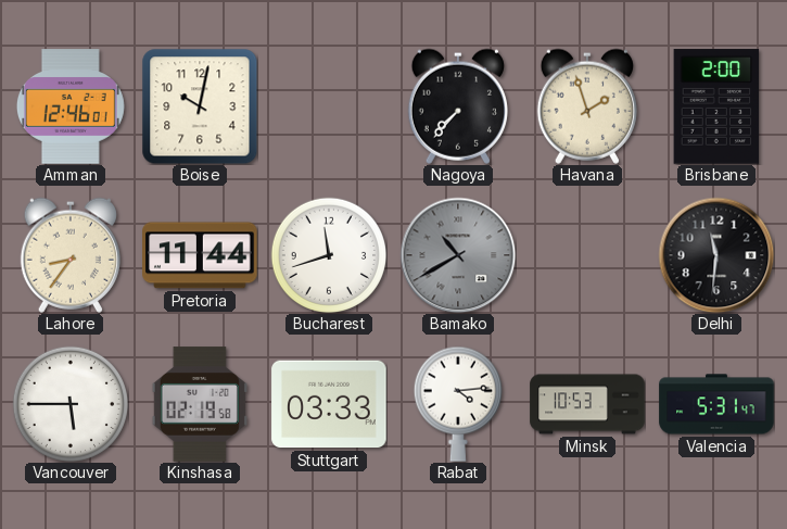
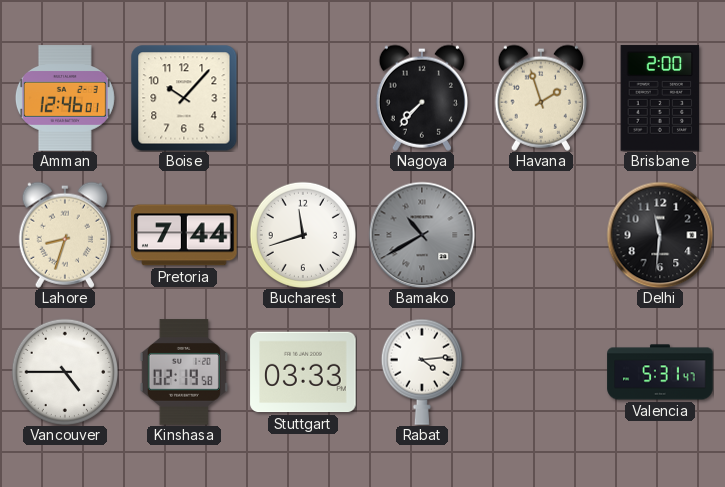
Boise: 10:02 -> 10:07
Lahore: 8:36 -> 8:33
Pretoria: 11:44 -> 7:44
Vancouver: 5:45 -> 4:45
Minsk: 10:53 -> none
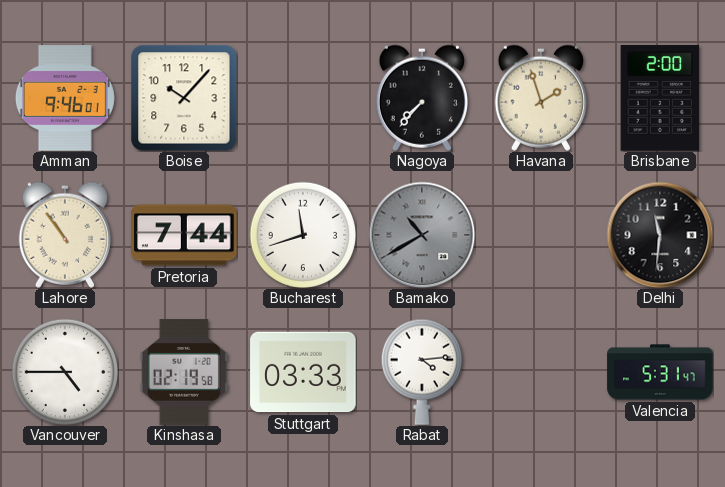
Amman: 12:46 -> 9:46
Lahore: 8:33 -> 10:54
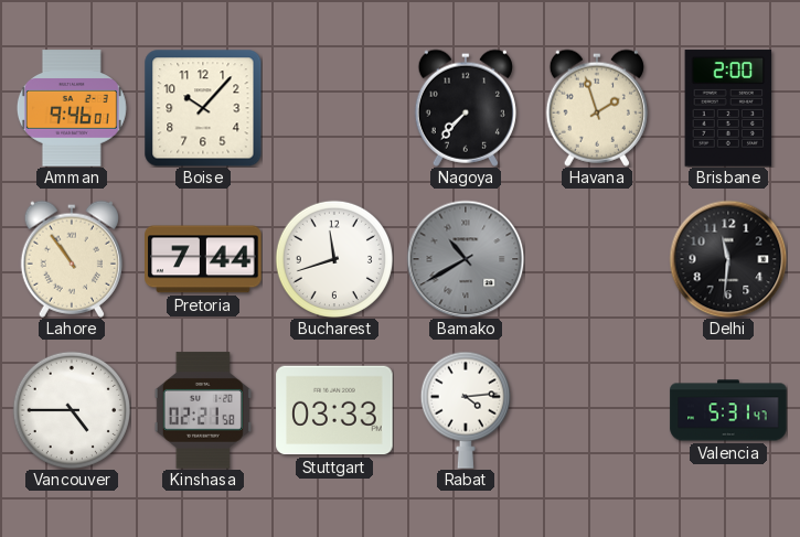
Kinshasa: 02:19 -> 02:21
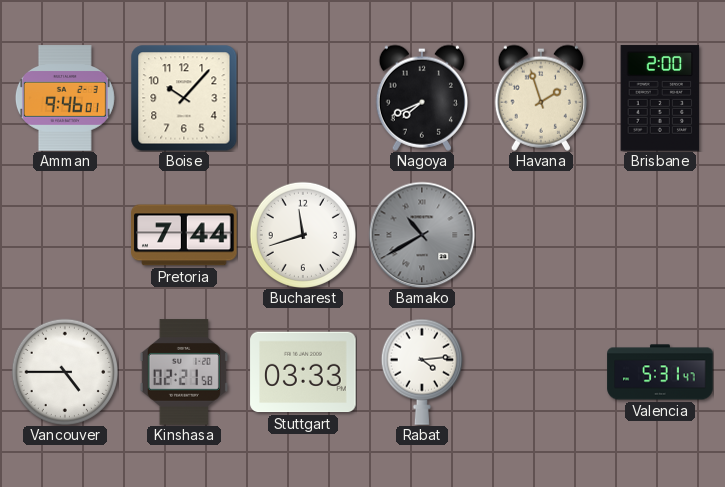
Nagoya: 7:37 -> 7:41
Lahore: 10:54 -> none
Delhi: 11:31 -> none
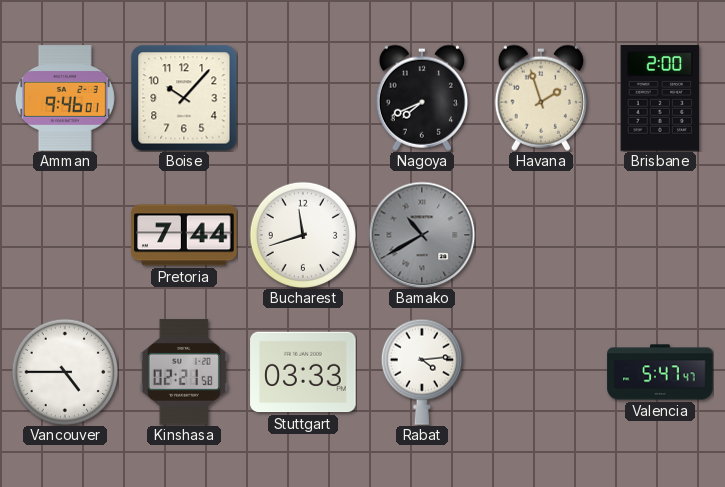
Valencia: 5:31 -> 5:47
